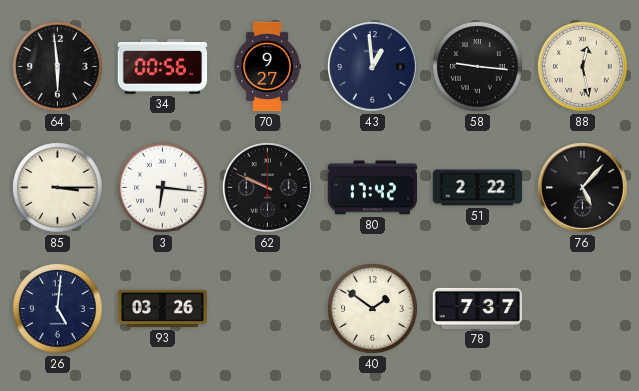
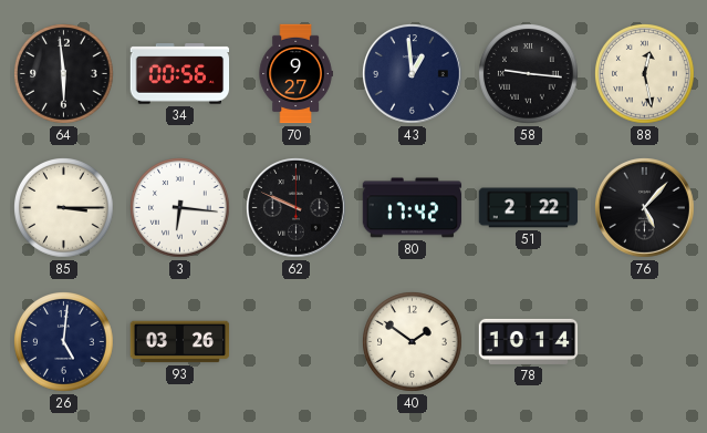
78: 7:37 -> 10:14
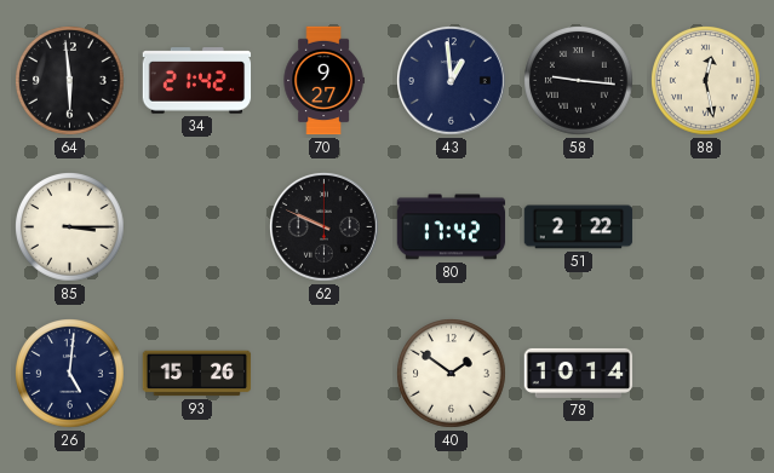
34: 00:56 -> 21:42
3: 6:16 -> none
76: 5:07 -> none
93: 03:26 -> 15:26
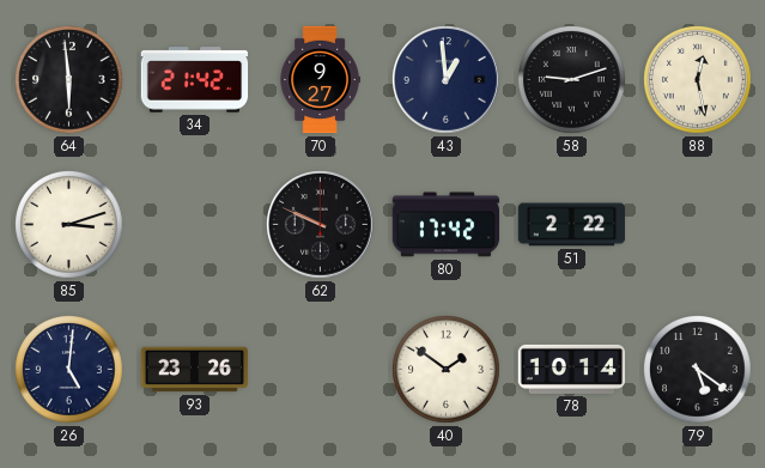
58: 9:16 -> 9:12
85: 3:15 -> 3:12
93: 15:26 -> 23:26
79: none -> 5:21
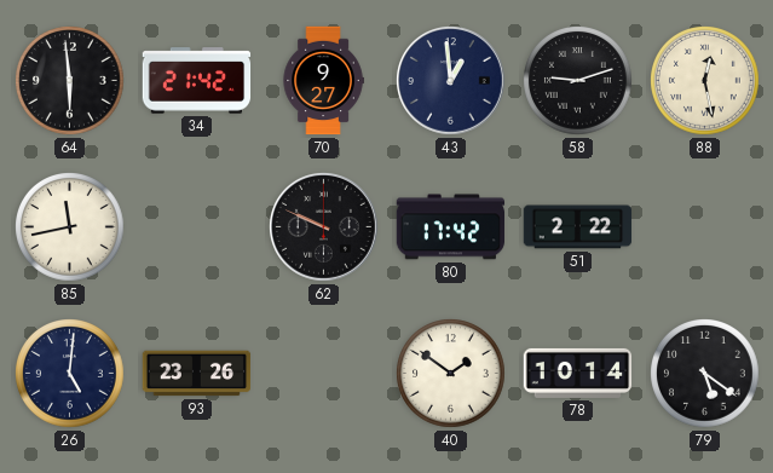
85: 3:12 -> 11:43
